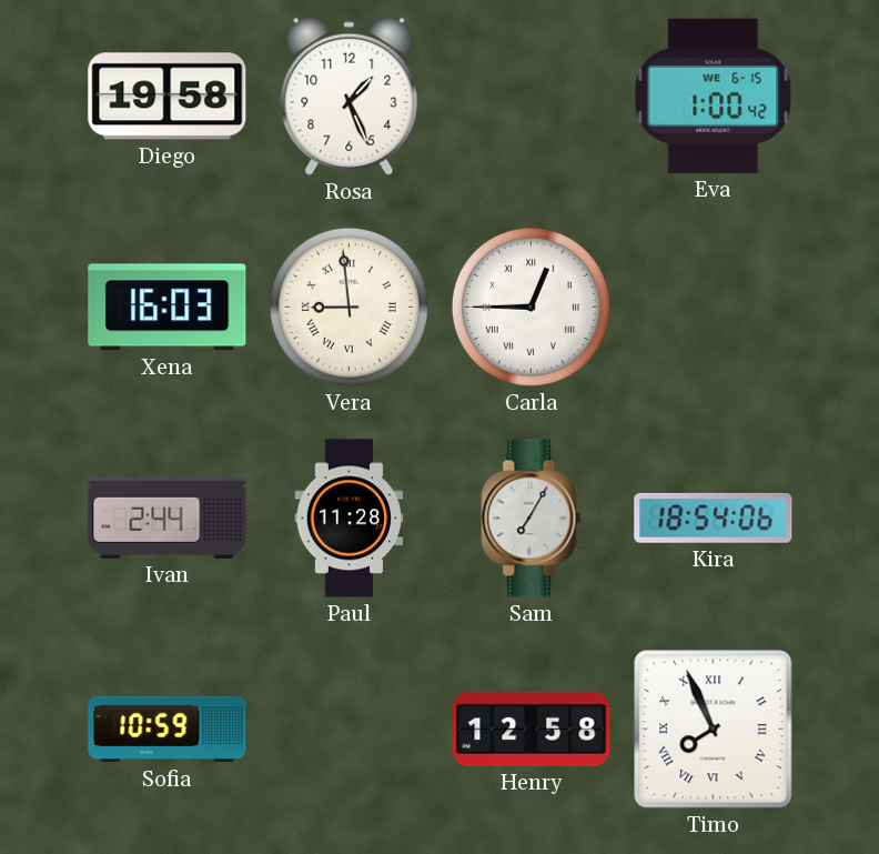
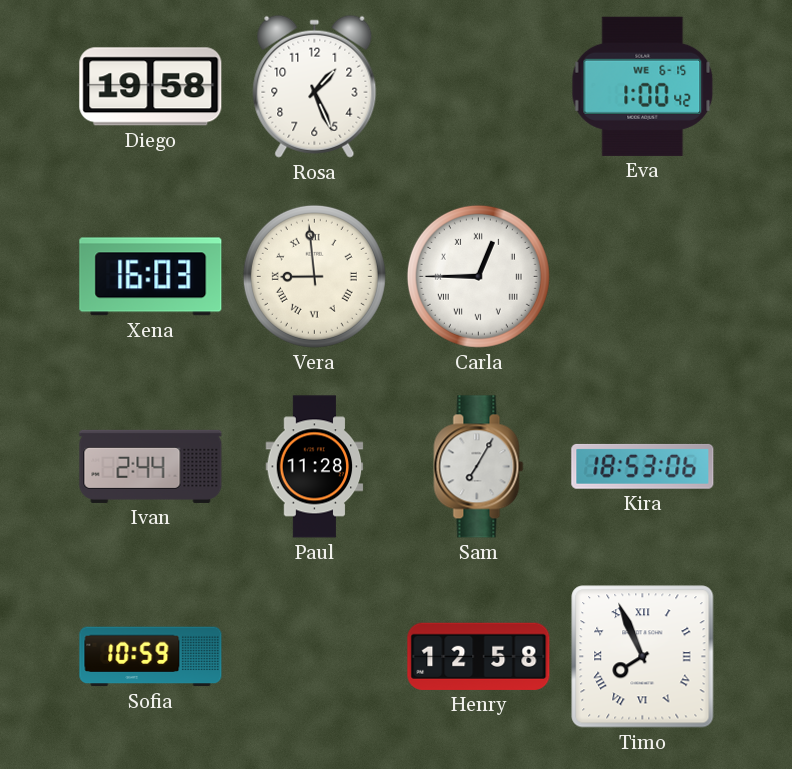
Kira: 18:54 -> 18:53
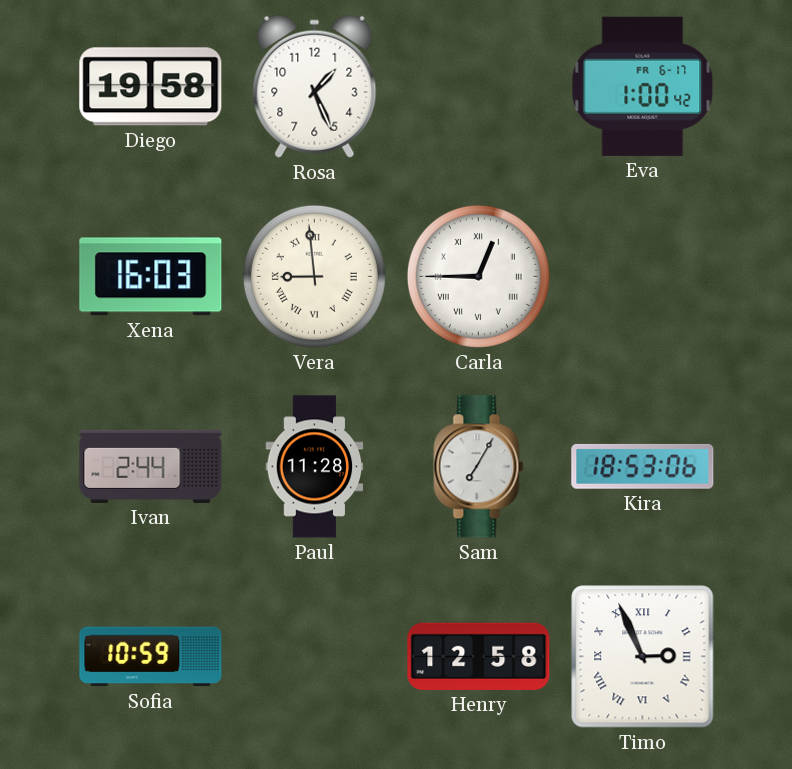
Eva date: WE 6-15 -> FR 6-17
Timo: 7:56 -> 2:56
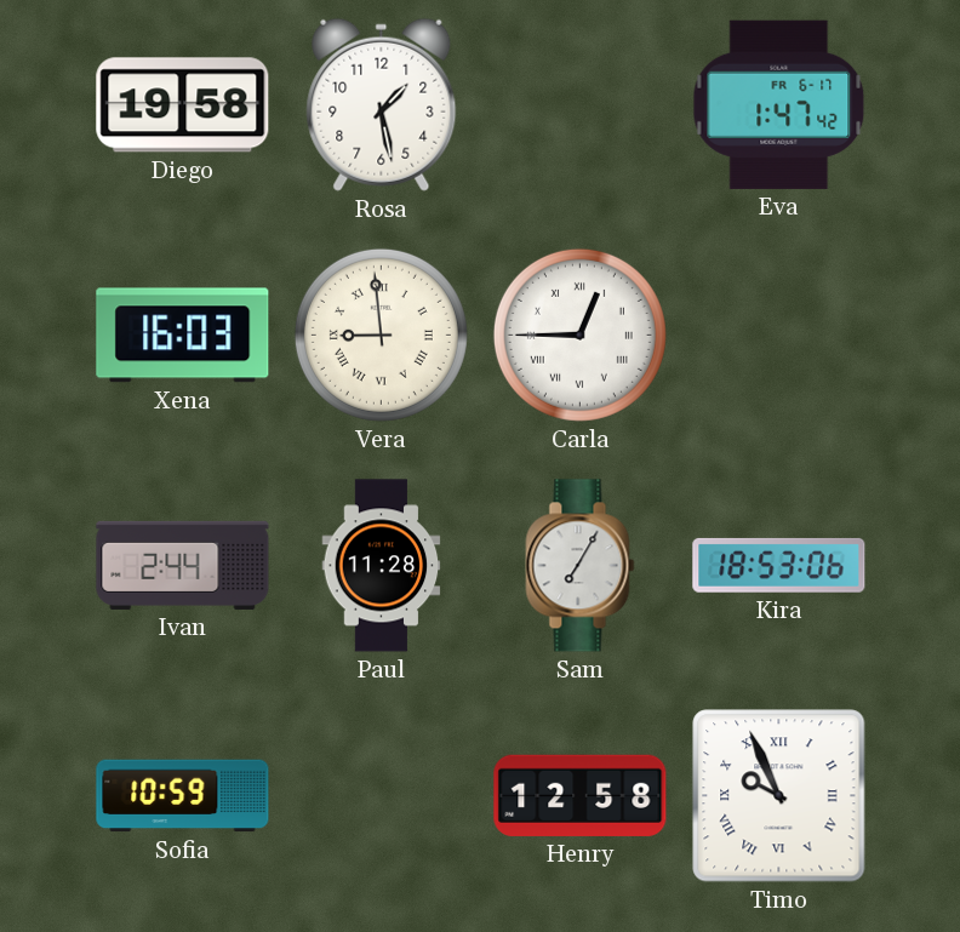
Rosa: 1:26 -> 1:28
Eva: 1:00 -> 1:47
Timo: 2:56 -> 9:56
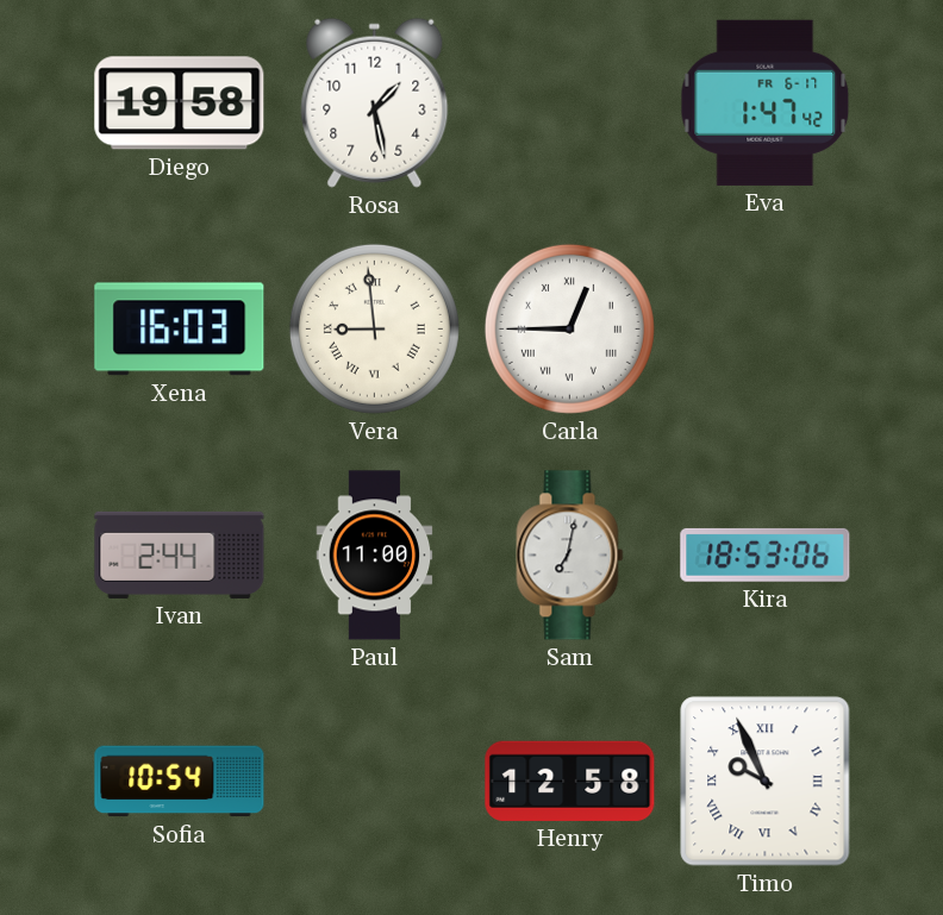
Paul: 11:28 -> 11:00
Sam: 7:05 -> 7:02
Sofia: 10:59 -> 10:54
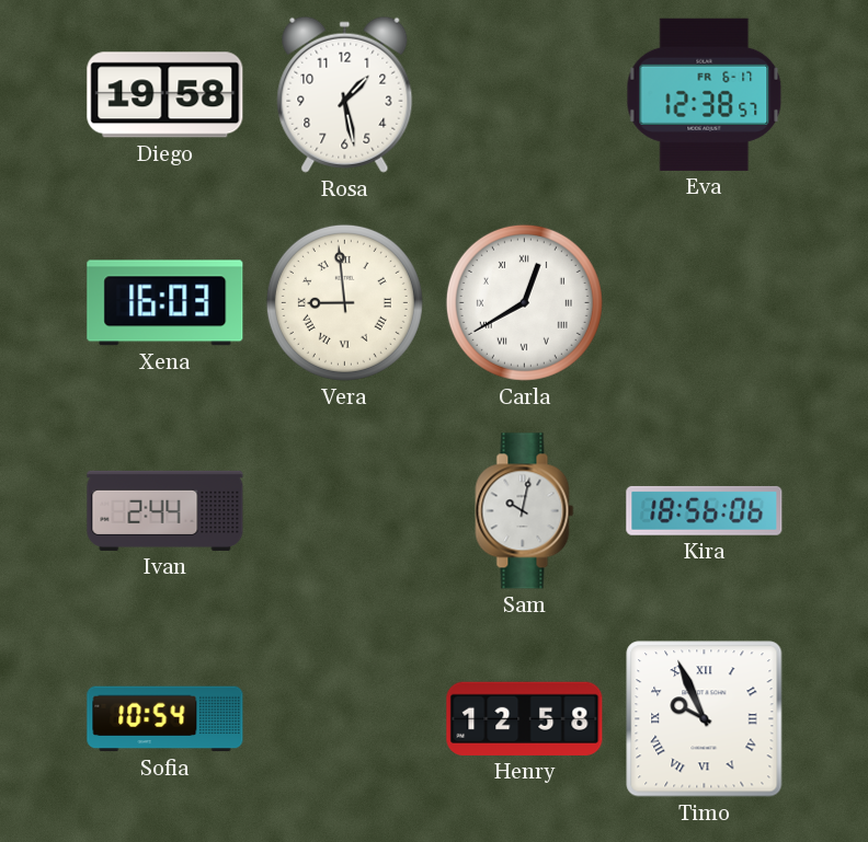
Eva: 1:47 -> 12:38
Carla: 12:45 -> 12:40
Paul: 11:00 -> none
Sam: 7:02 -> 10:02
Kira: 18:53 -> 18:56
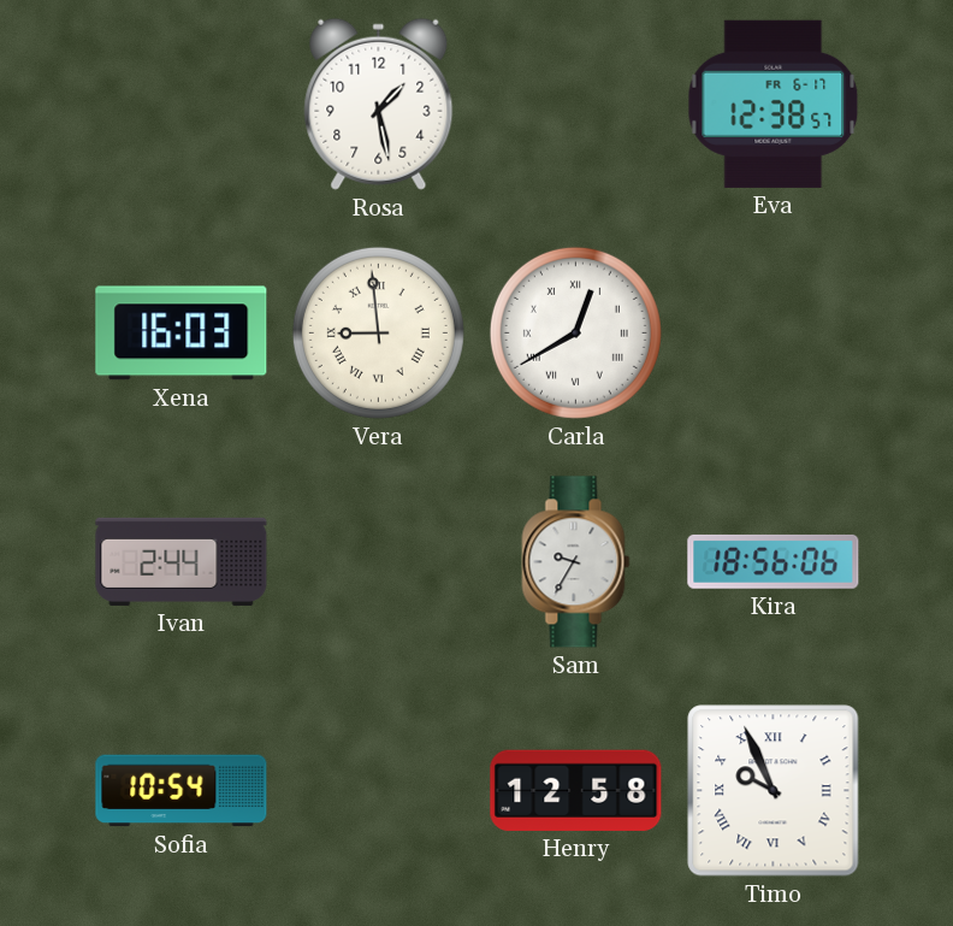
Diego: 19:58 -> none
Sam: 10:02 -> 9:35
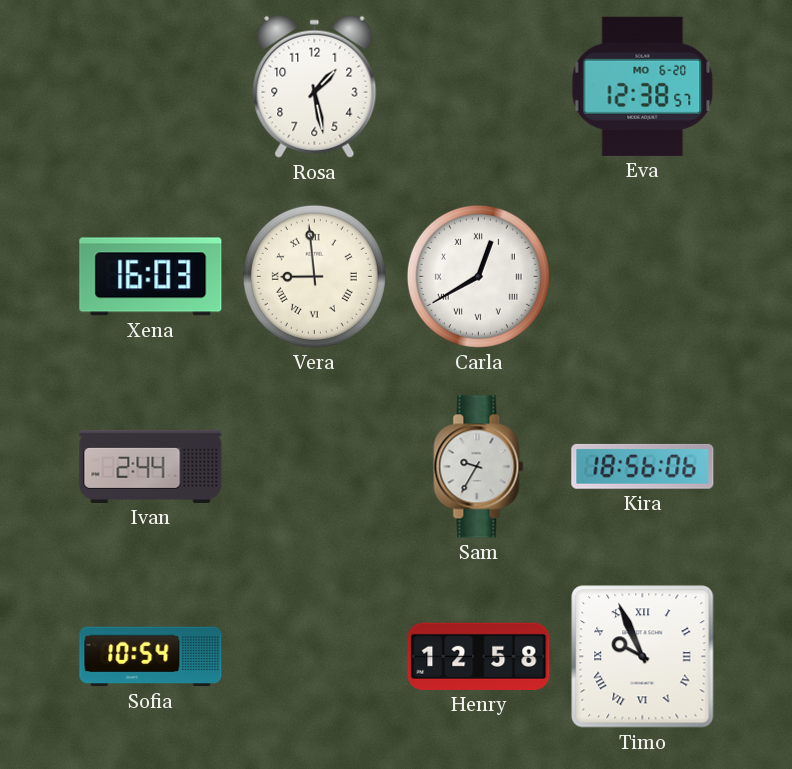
Eva date: FR 6-17 -> MO 6-20
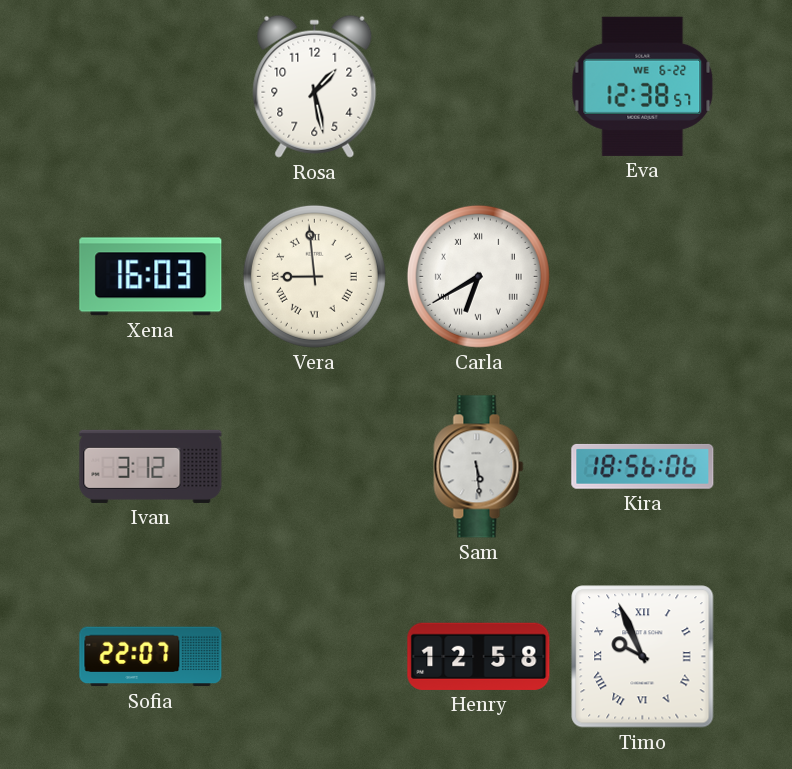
Eva date: MO 6-20 -> WE 6-22
Carla: 12:40 -> 6:40
Ivan: 2:44 -> 3:12
Sam: 9:35 -> 5:29
Sofia: 10:54 -> 22:07
